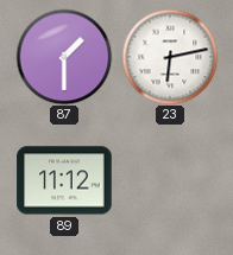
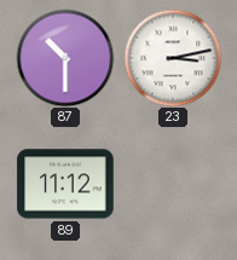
87: 1:30 -> 10:30
23: 6:13 -> 3:13
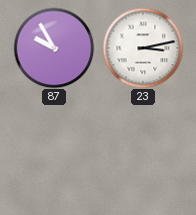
87: 10:30 -> 9:55
89: 11:12 -> none
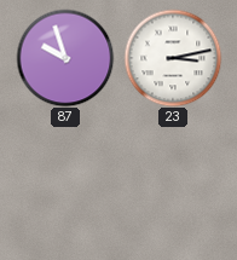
87: 9:55 -> 9:57
